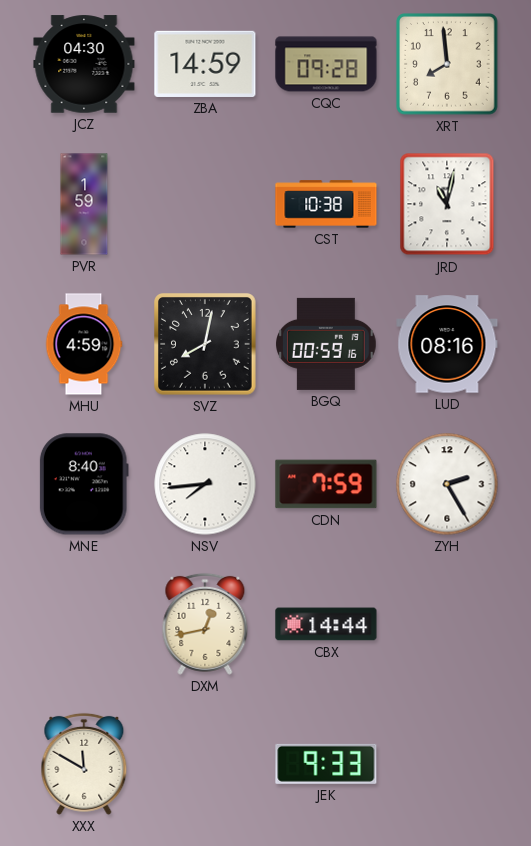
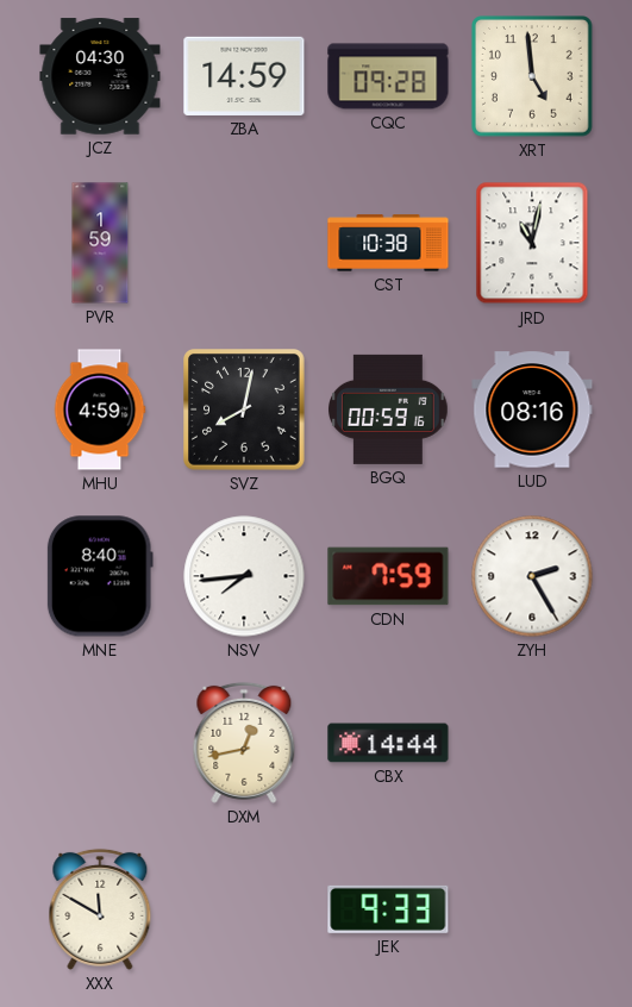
XRT: 7:59 -> 4:59
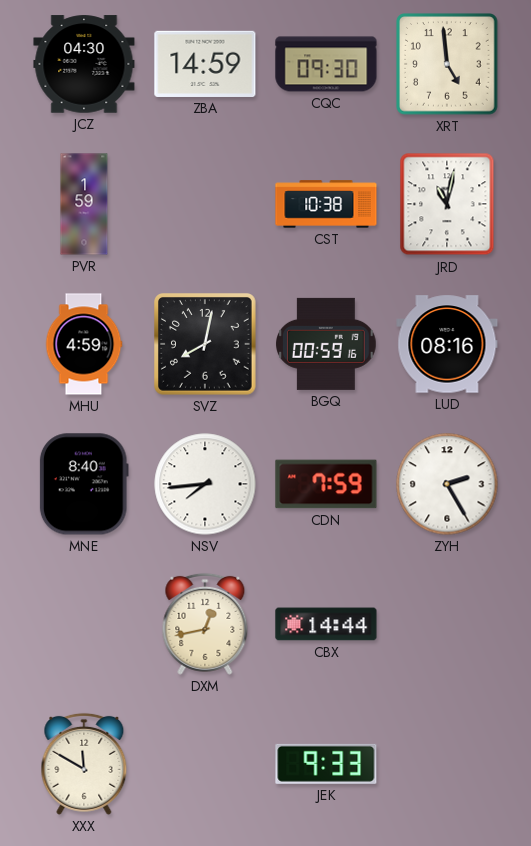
CQC: 09:28 -> 09:30
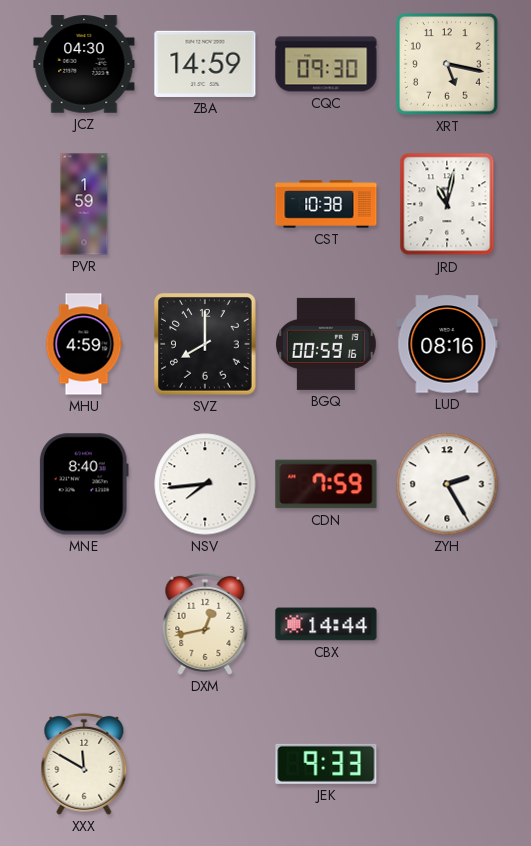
XRT: 4:59 -> 5:17
SVZ: 8:02 -> 8:00
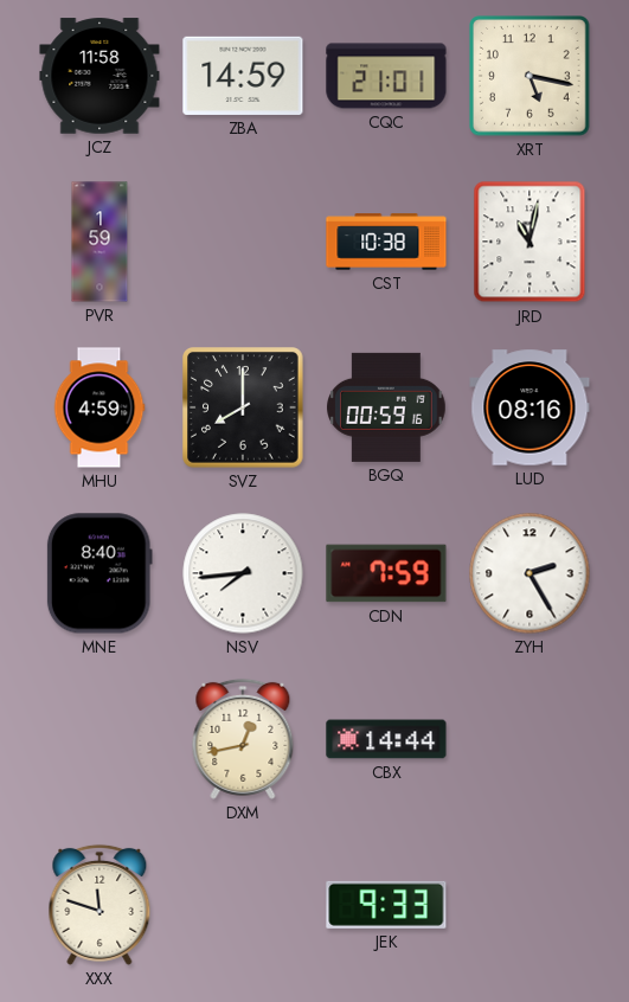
JCZ: 04:30 -> 11:58
CQC: 09:30 -> 21:01
XXX: 11:50 -> 11:48
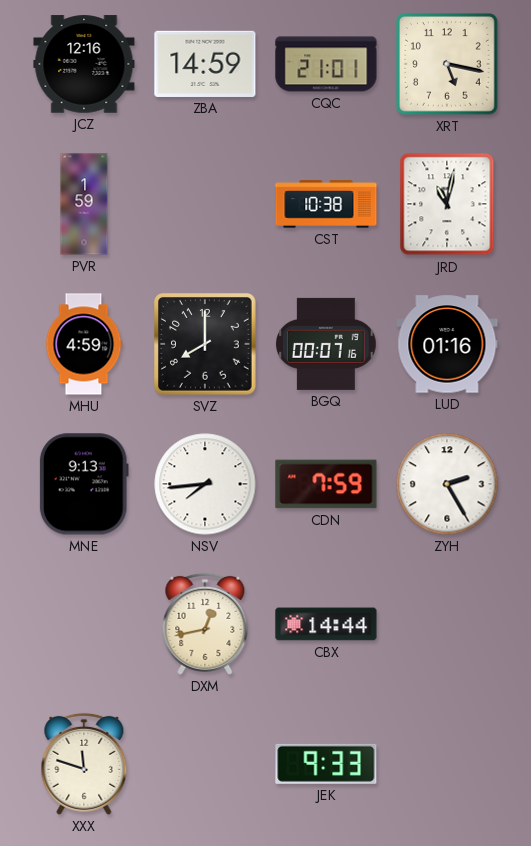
JCZ: 11:58 -> 12:16
BGQ: 00:59 -> 00:07
LUD: 08:16 -> 01:16
MNE: 8:40 -> 9:13
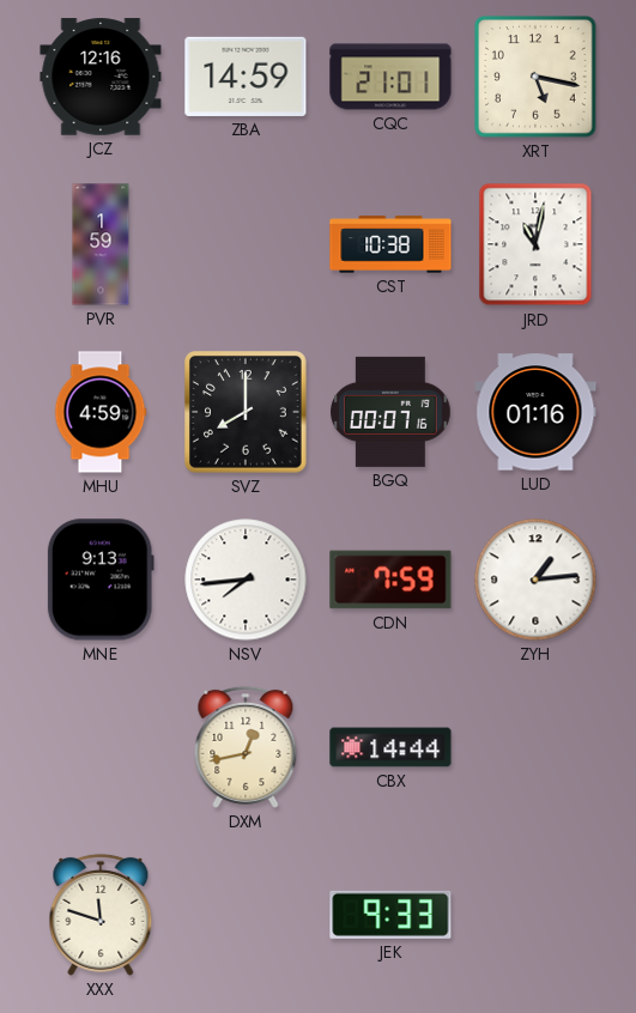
ZYH: 2:25 -> 1:14
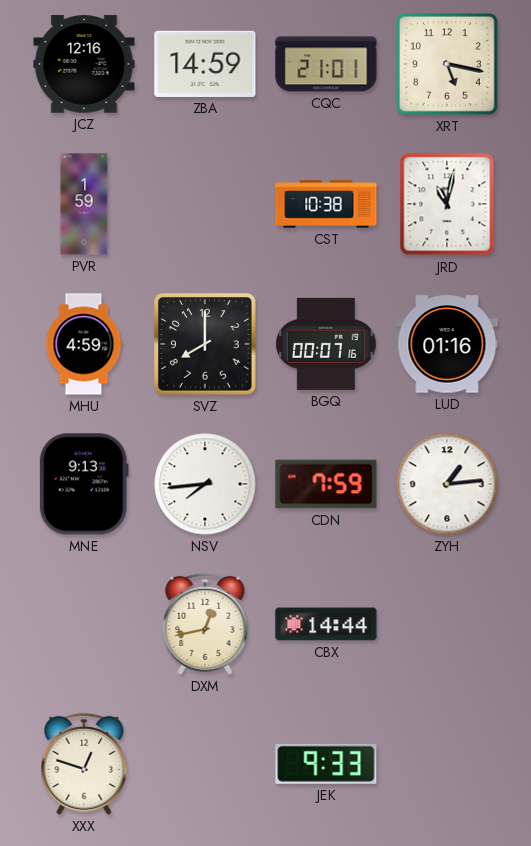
XXX: 11:48 -> 12:48
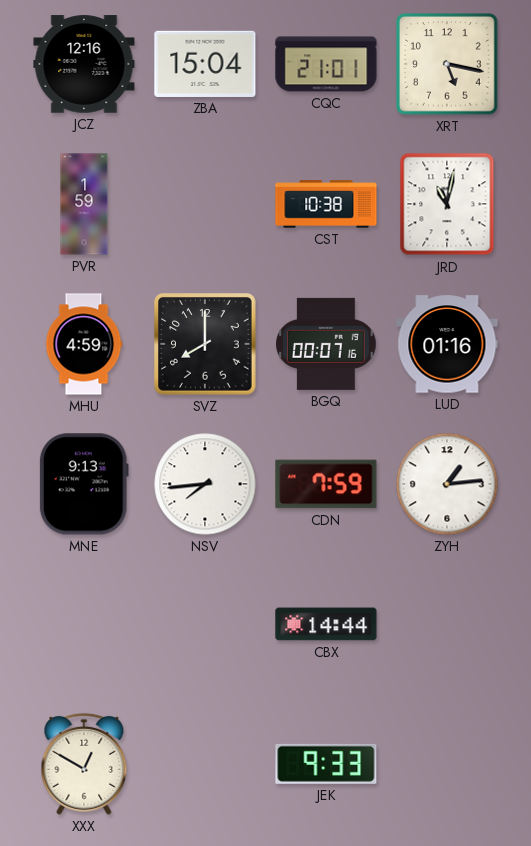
ZBA: 14:59 -> 15:04
DXM: 12:43 -> none
XXX: 12:48 -> 12:50
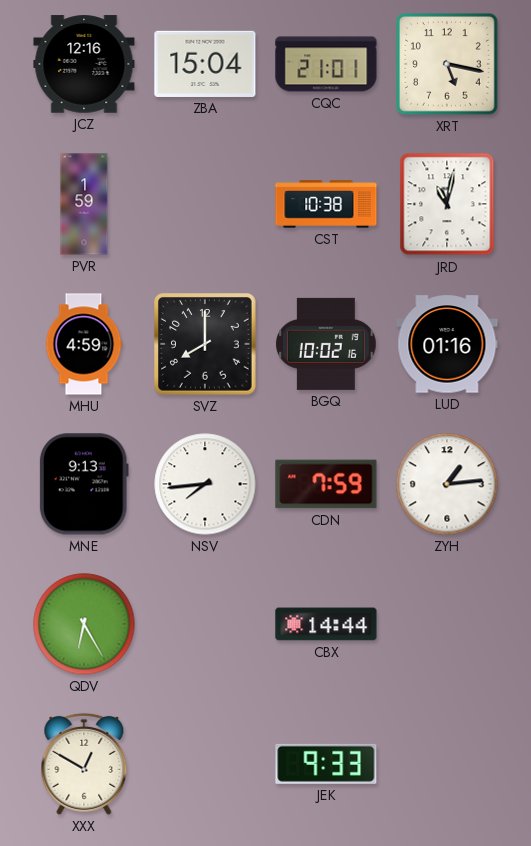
BGQ: 00:07 -> 10:02
QDV: none -> 6:25
